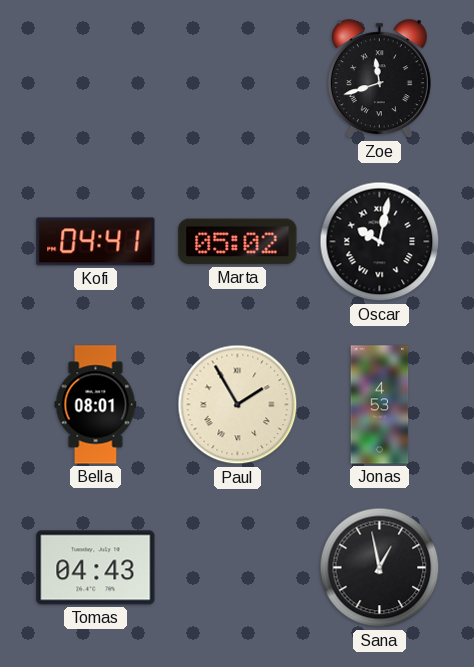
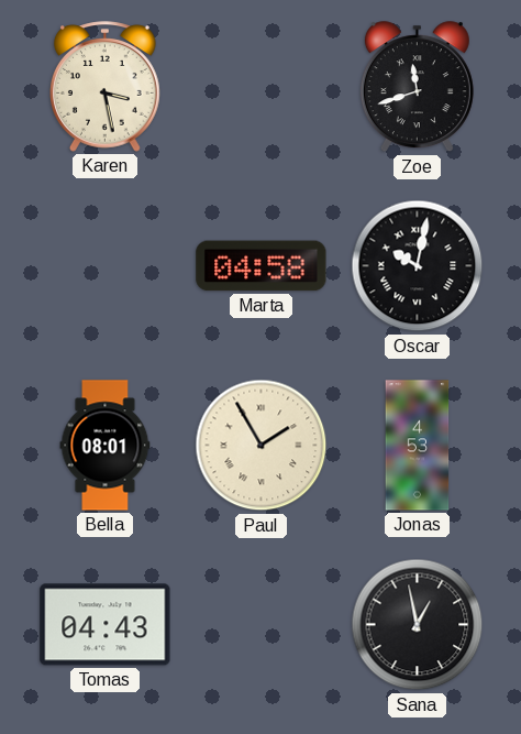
Karen: none -> 3:28
Kofi: 04:41 -> none
Marta: 05:02 -> 04:58
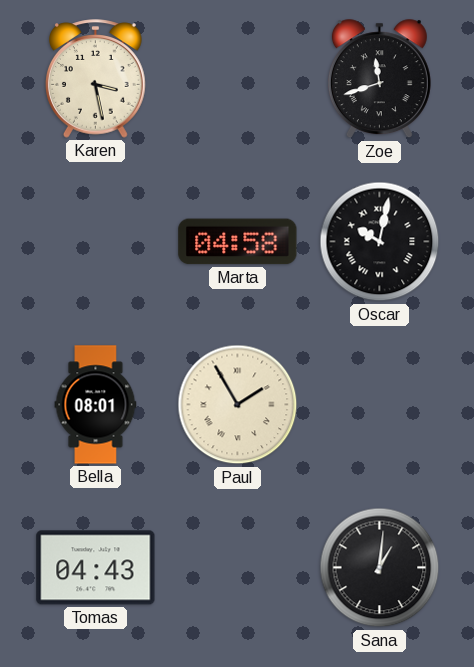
Jonas: 4:53 -> none
Sana: 12:58 -> 1:01
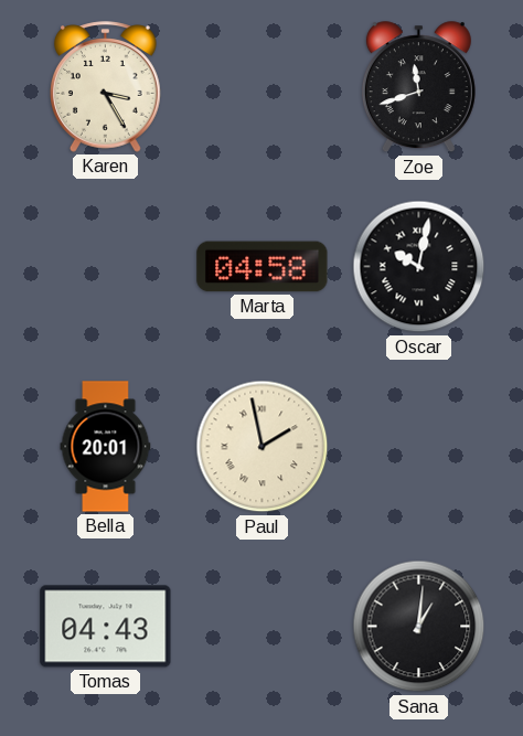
Karen: 3:28 -> 3:25
Bella: 08:01 -> 20:01
Paul: 1:55 -> 1:58
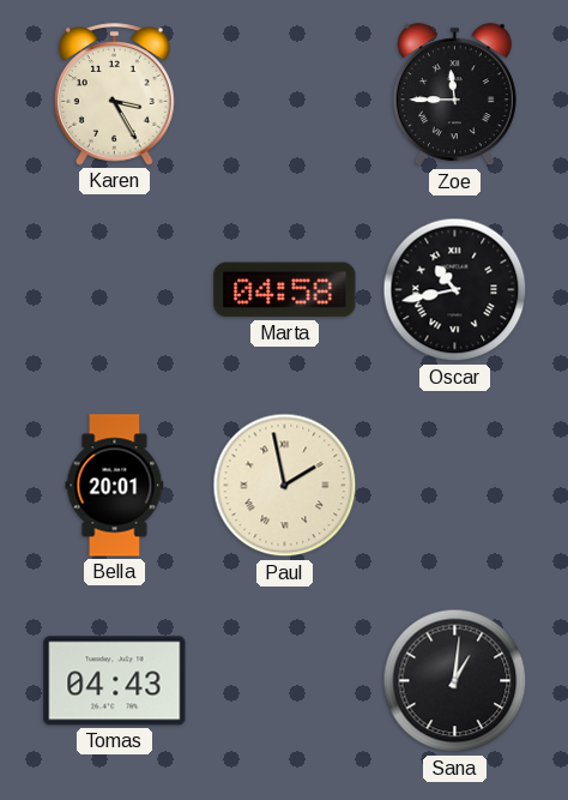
Zoe: 11:42 -> 11:45
Oscar: 10:02 -> 10:43
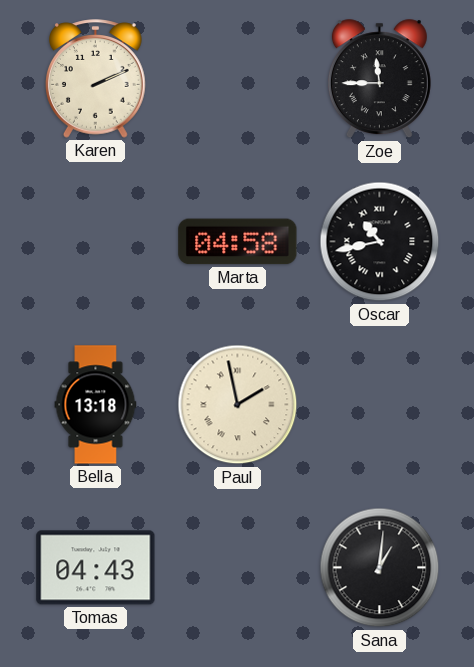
Karen: 3:25 -> 2:11
Bella: 20:01 -> 13:18
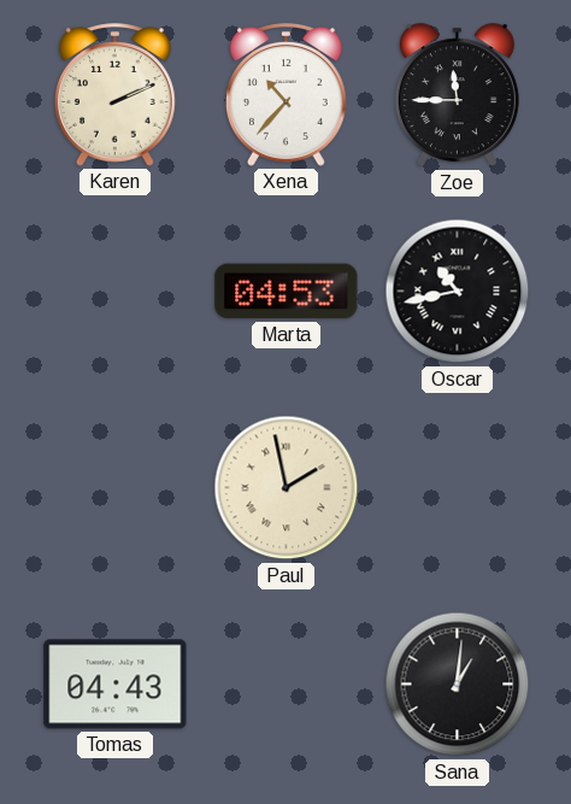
Xena: none -> 10:37
Marta: 04:58 -> 04:53
Bella: 13:18 -> none
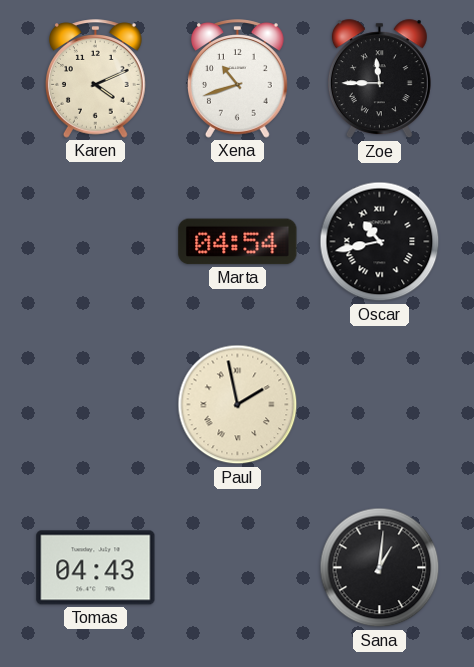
Karen: 2:11 -> 4:11
Xena: 10:37 -> 10:42
Marta: 04:53 -> 04:54
